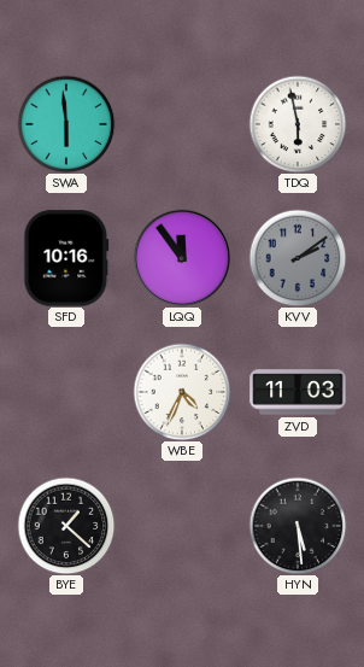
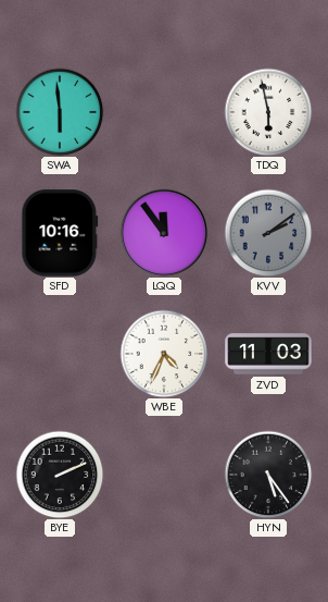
BYE: 1:22 -> 2:11
HYN: 5:29 -> 5:24
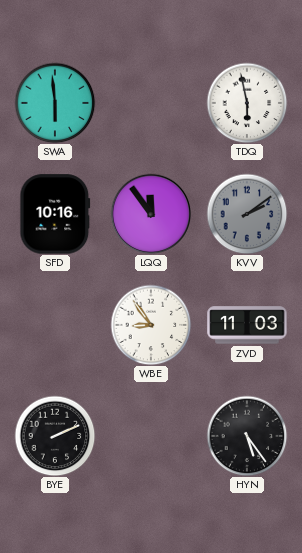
WBE: 4:34 -> 8:54
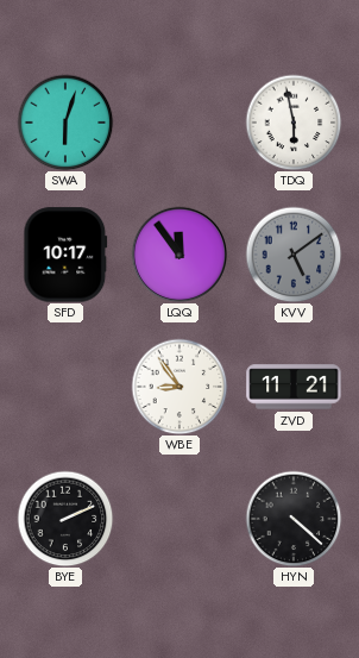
SWA: 5:59 -> 6:03
SFD: 10:16 -> 10:17
KVV: 2:09 -> 5:09
ZVD: 11:03 -> 11:21
HYN: 5:24 -> 4:22
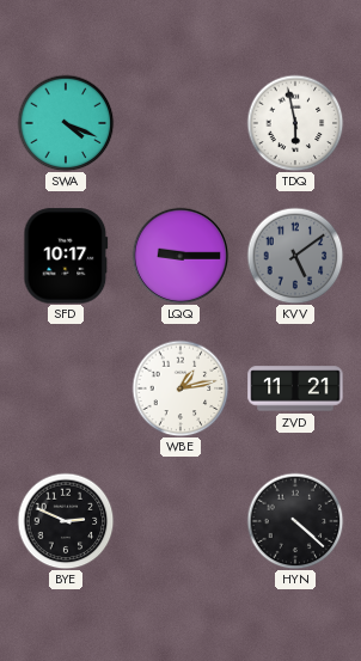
SWA: 6:03 -> 4:19
LQQ: 11:54 -> 9:15
WBE: 8:54 -> 1:13
BYE: 2:11 -> 2:49
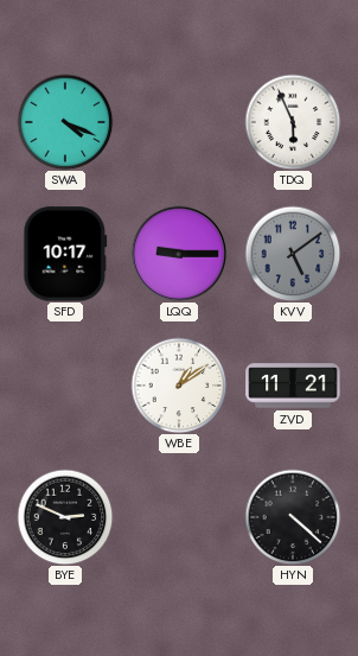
TDQ: 5:58 -> 5:56
WBE: 1:13 -> 1:09
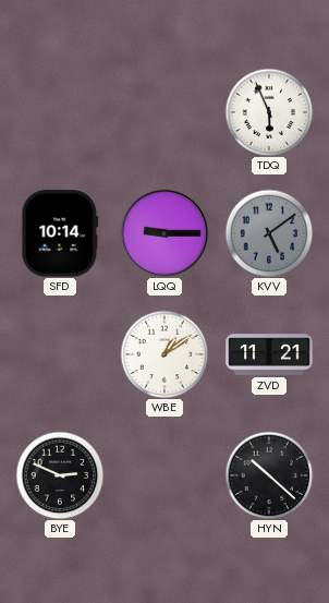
SWA: 4:19 -> none
SFD: 10:17 -> 10:14
HYN: 4:22 -> 10:22
